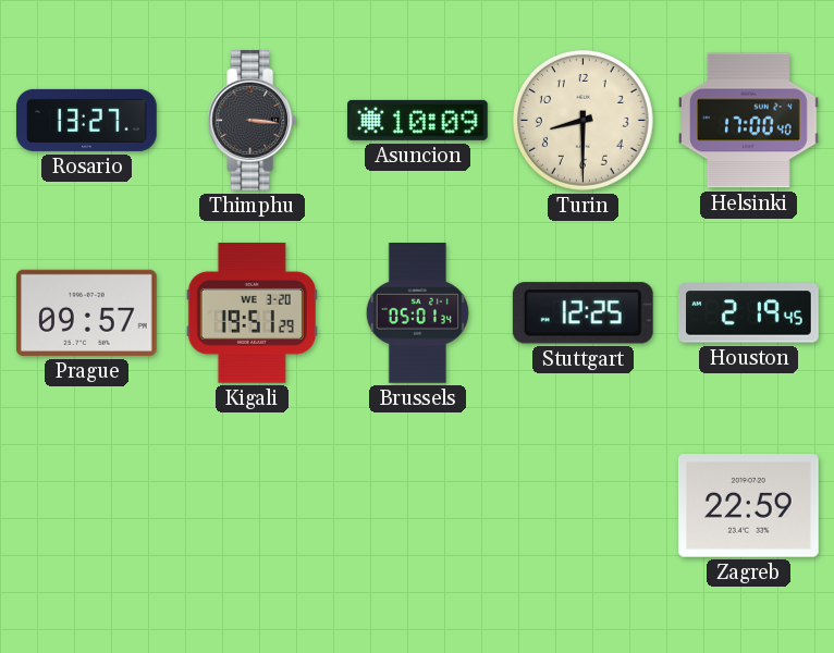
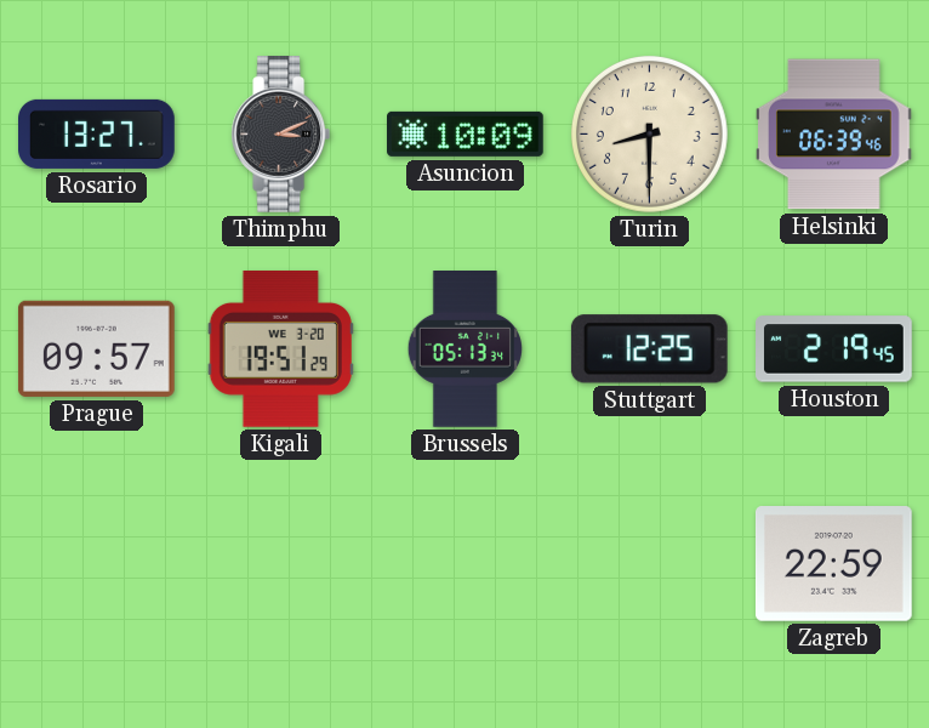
Thimphu: 3:16 -> 3:11
Helsinki: 17:00 -> 06:39
Brussels: 05:01 -> 05:13
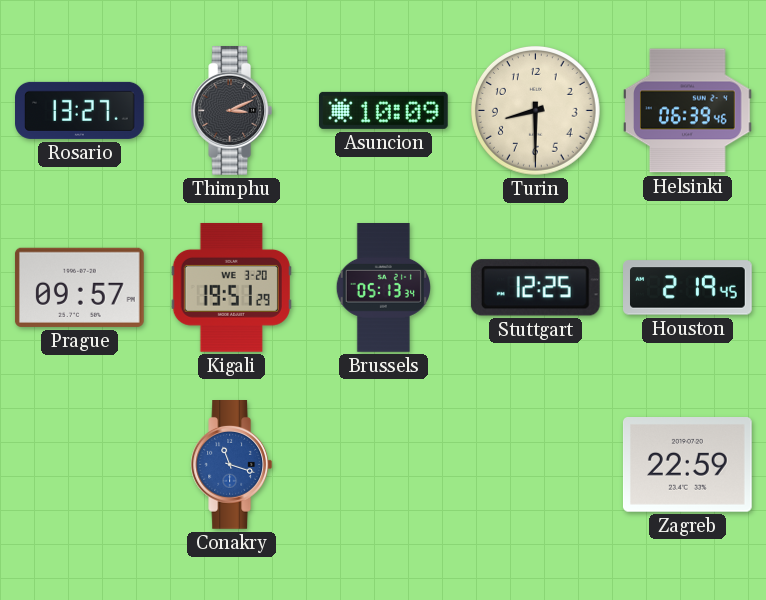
Conakry: none -> 11:18
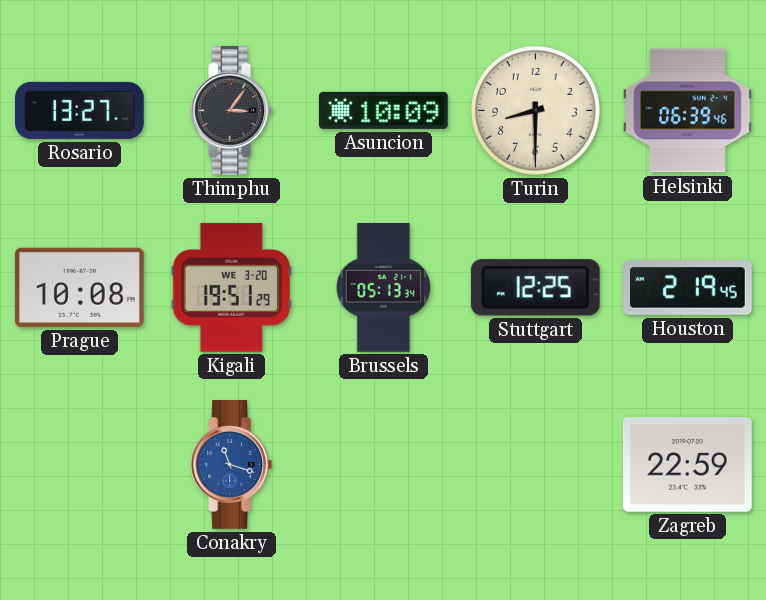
Thimphu: 3:11 -> 3:06
Prague: 09:57 -> 10:08
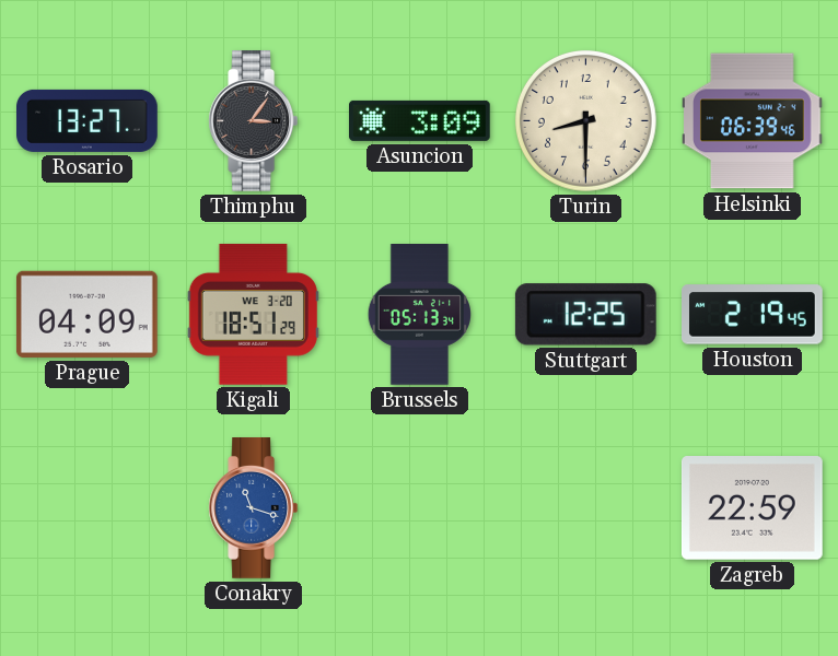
Asuncion: 10:09 -> 3:09
Prague: 10:08 -> 04:09
Kigali: 19:51 -> 18:51
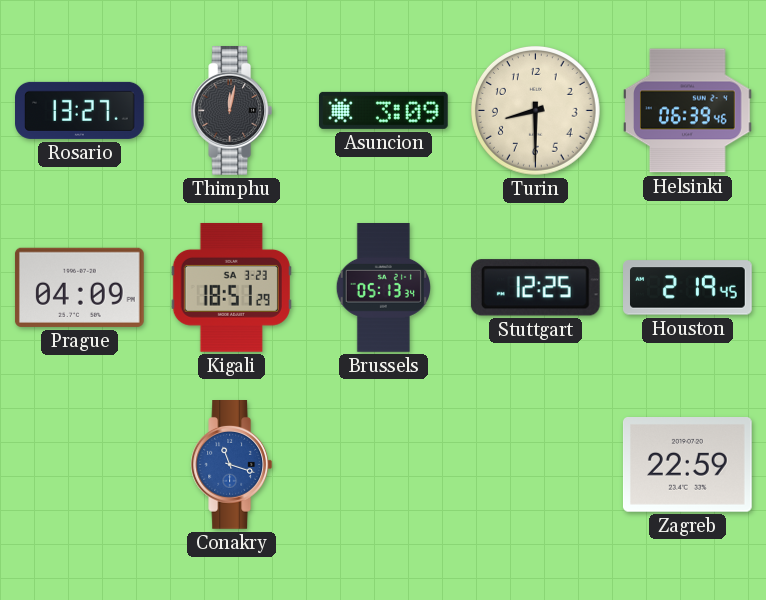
Thimphu: 3:06 -> 12:02
Kigali date: WE 3-20 -> SA 3-23
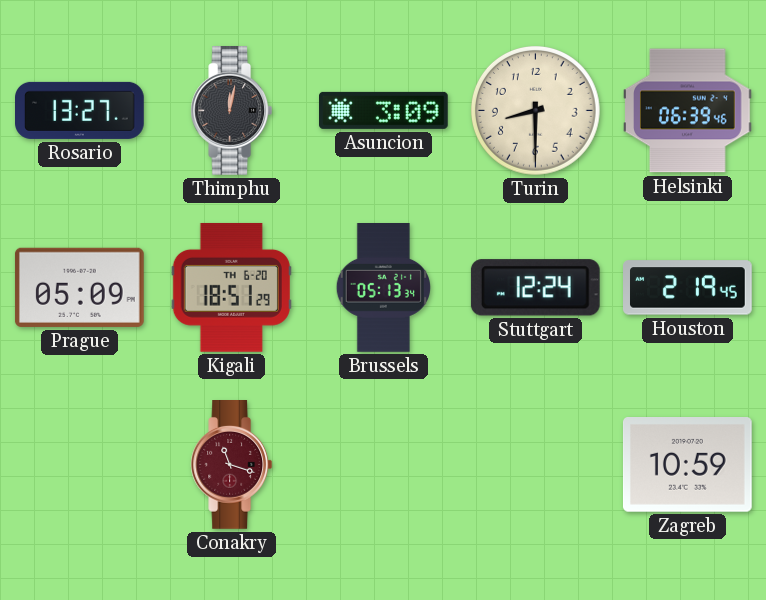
Prague: 04:09 -> 05:09
Kigali date: SA 3-23 -> TH 6-20
Stuttgart: 12:25 -> 12:24
Conakry dial: blue -> burgundy
Zagreb: 22:59 -> 10:59
